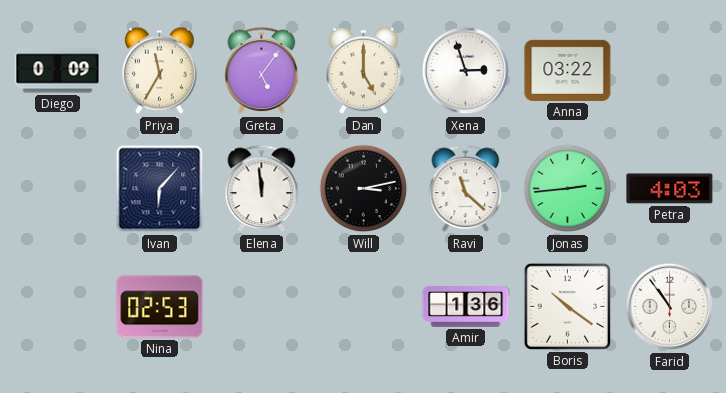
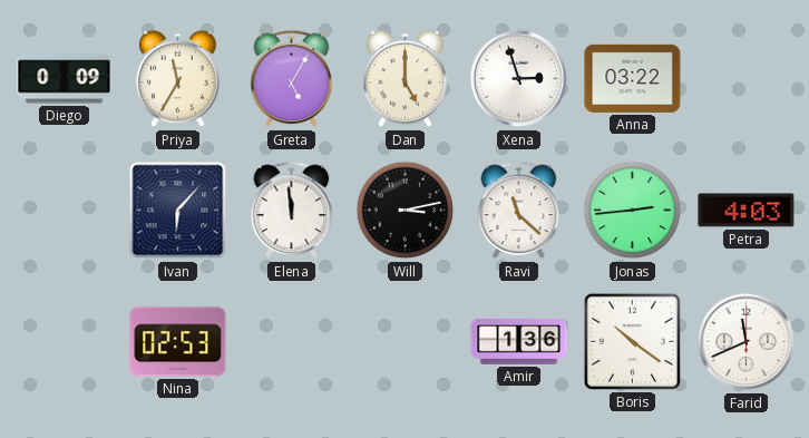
Greta: 5:06 -> 5:05
Farid: 10:54 -> 11:41
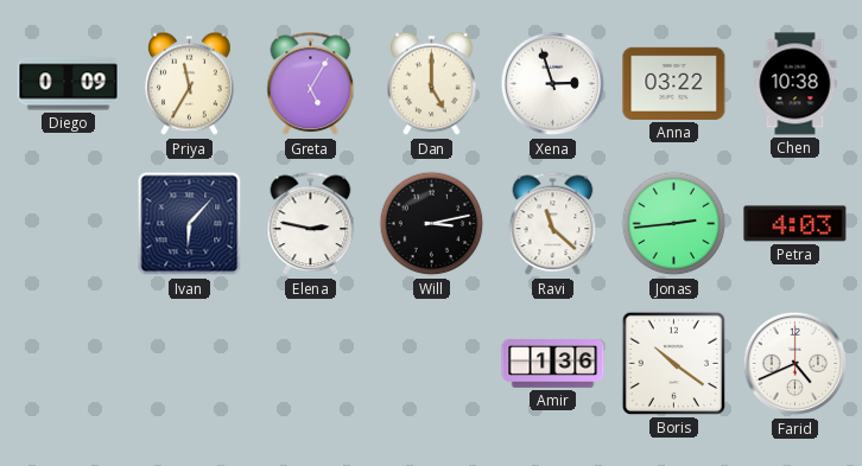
Chen: none -> 10:38
Elena: 11:59 -> 2:47
Nina: 02:53 -> none
Farid: 11:41 -> 4:41
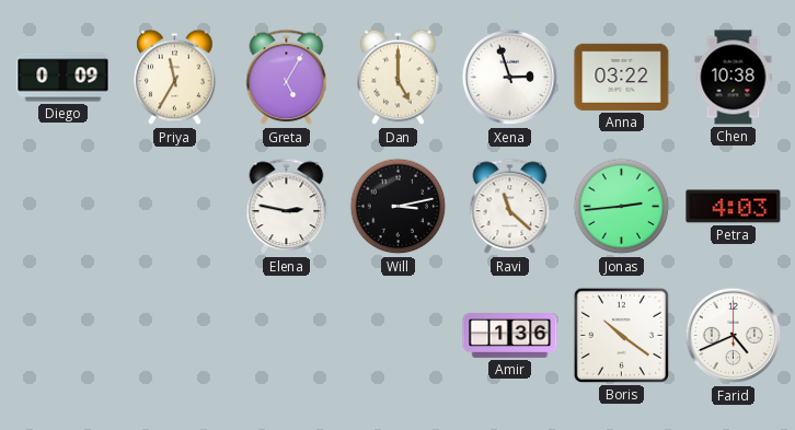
Ivan: 6:07 -> none
